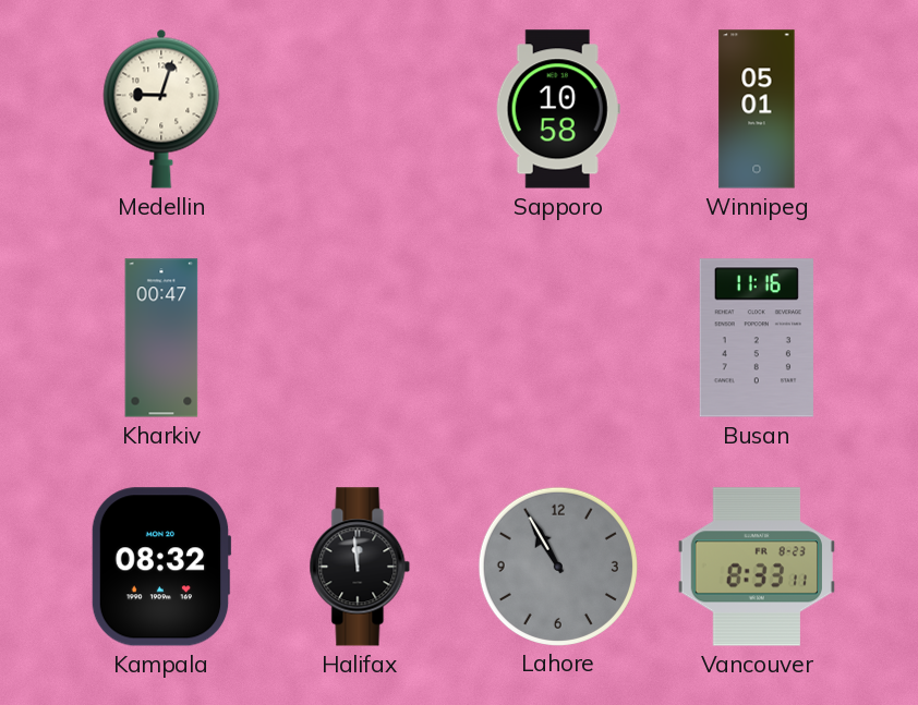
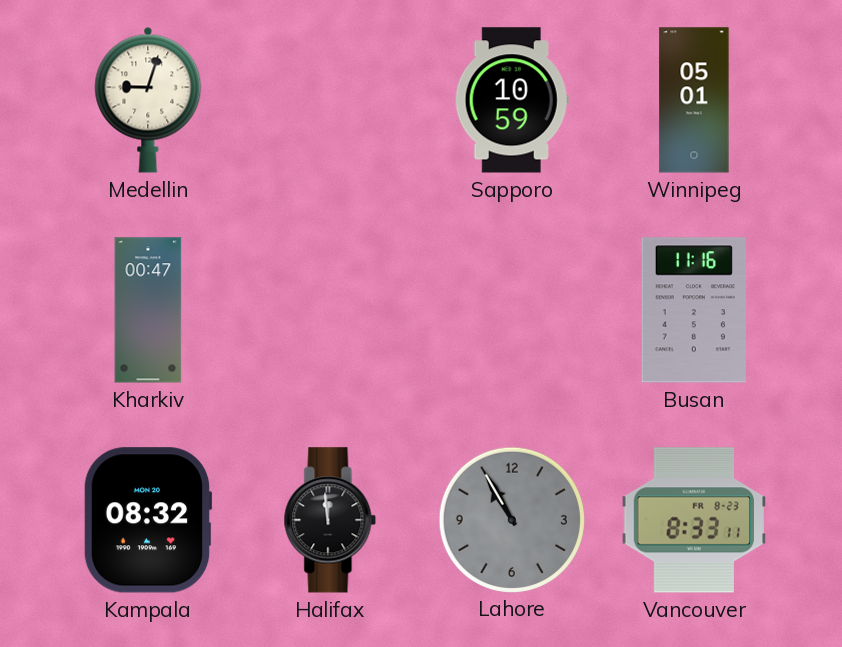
Sapporo: 10:58 -> 10:59
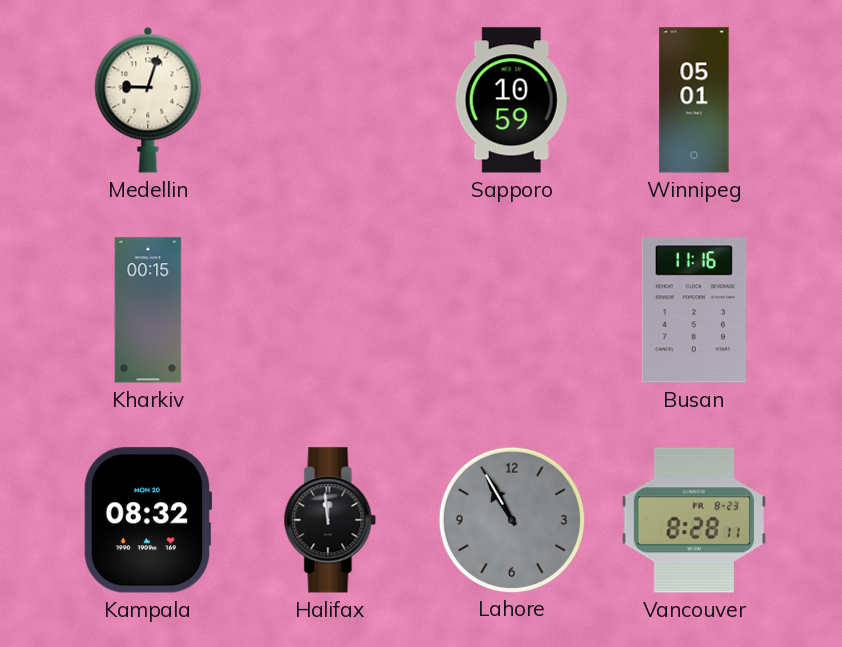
Kharkiv: 00:47 -> 00:15
Vancouver: 8:33 -> 8:28
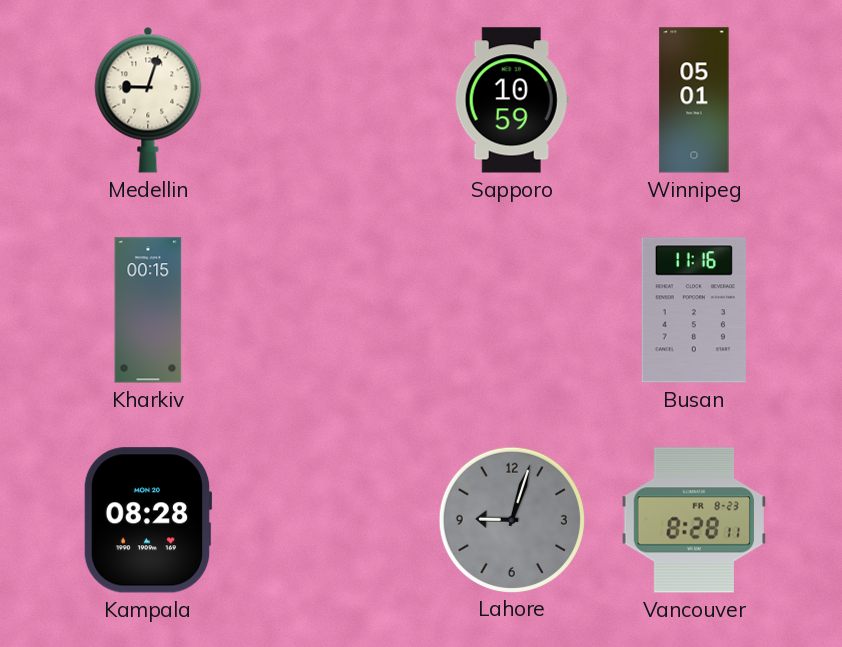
Kampala: 08:32 -> 08:28
Halifax: 11:59 -> none
Lahore: 10:55 -> 9:03
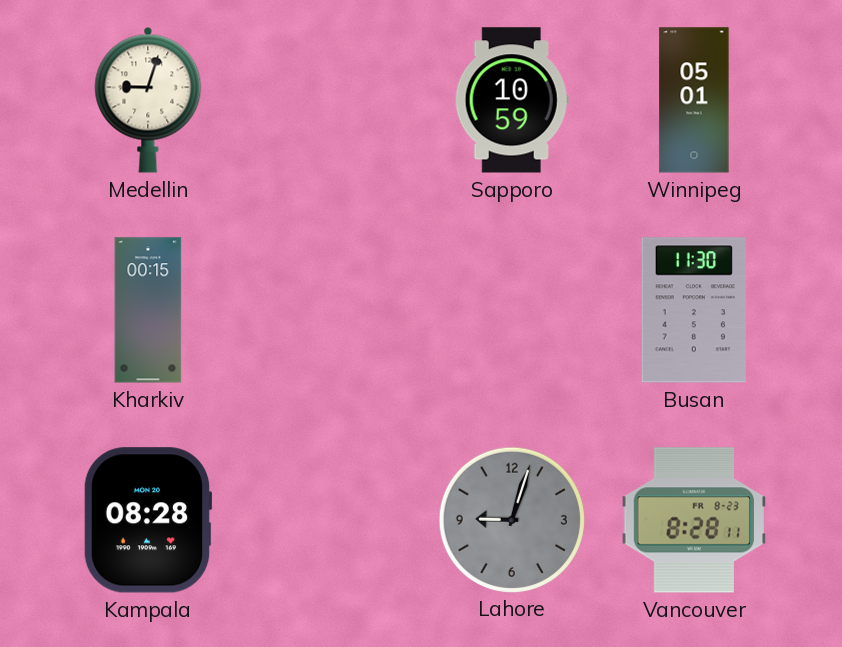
Busan: 11:16 -> 11:30
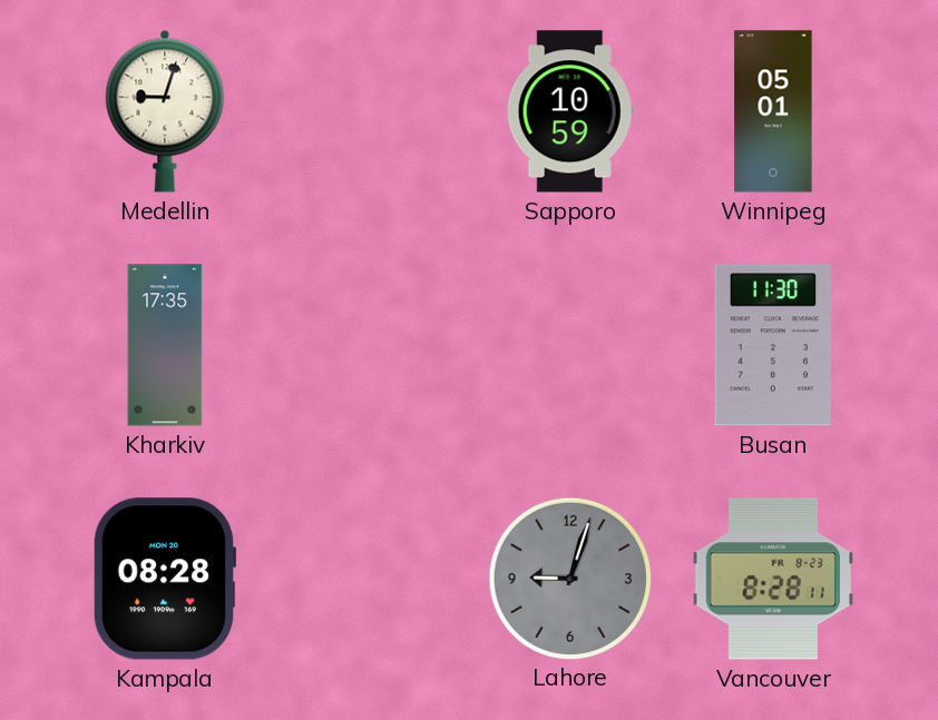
Kharkiv: 00:15 -> 17:35
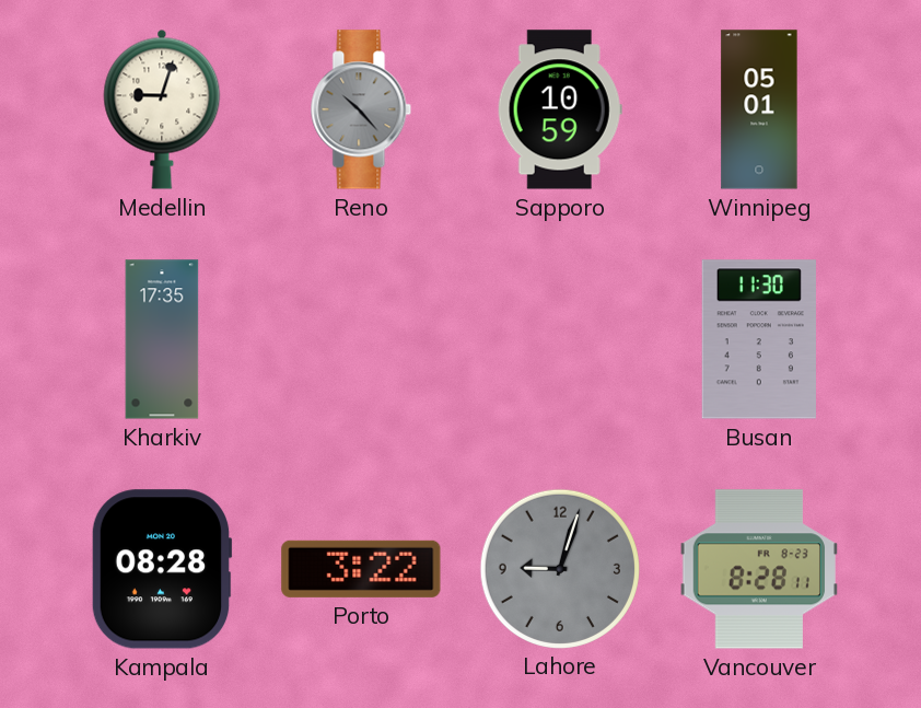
Reno: none -> 10:23
Porto: none -> 3:22
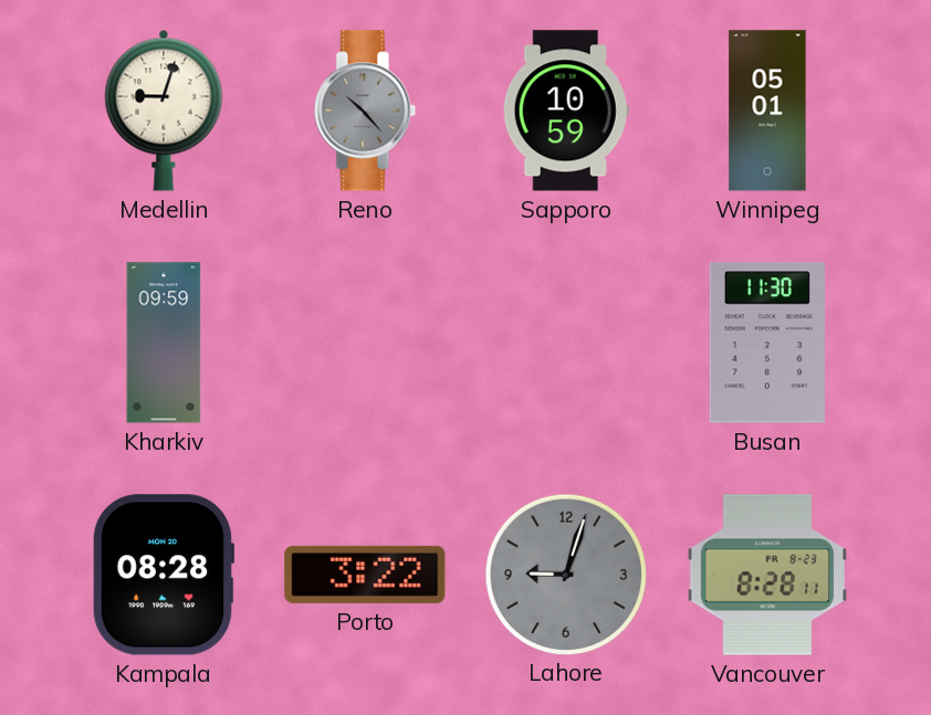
Kharkiv: 17:35 -> 09:59
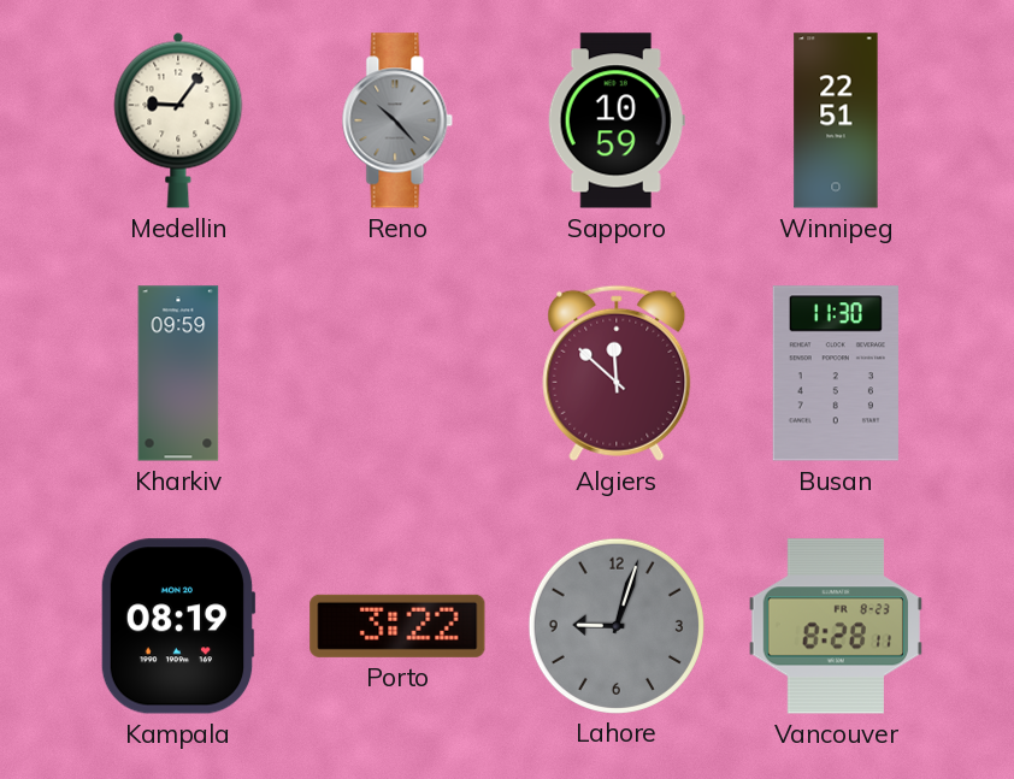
Medellin: 9:03 -> 9:06
Winnipeg: 05:01 -> 22:51
Algiers: none -> 11:52
Kampala: 08:28 -> 08:19
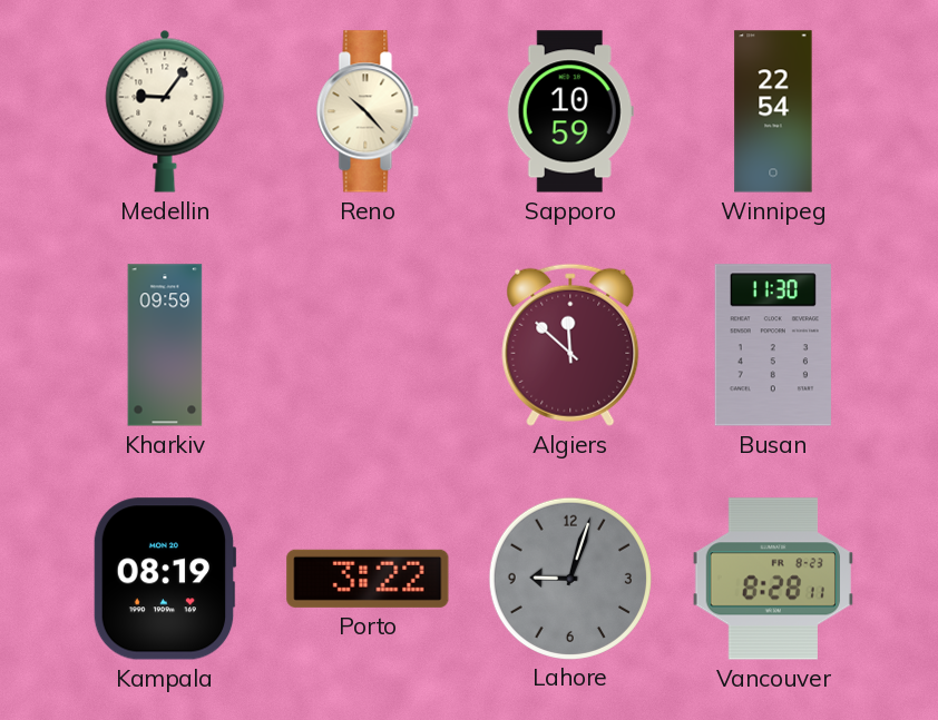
Reno dial: grey -> cream
Winnipeg: 22:51 -> 22:54
